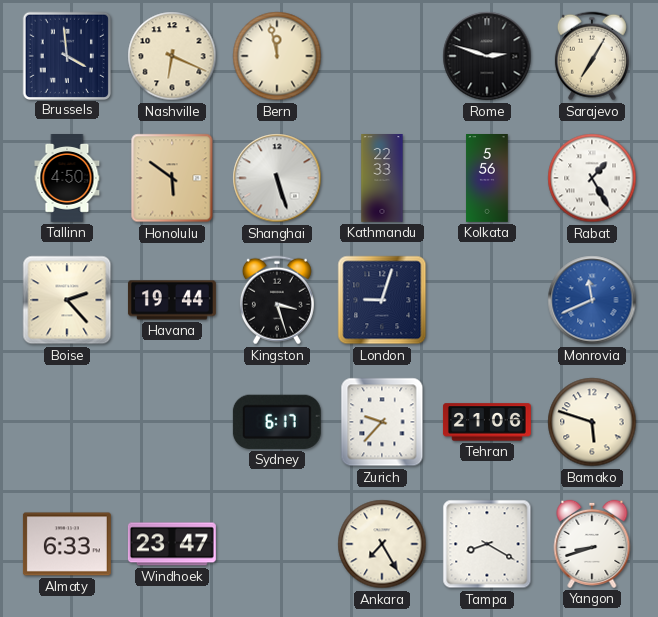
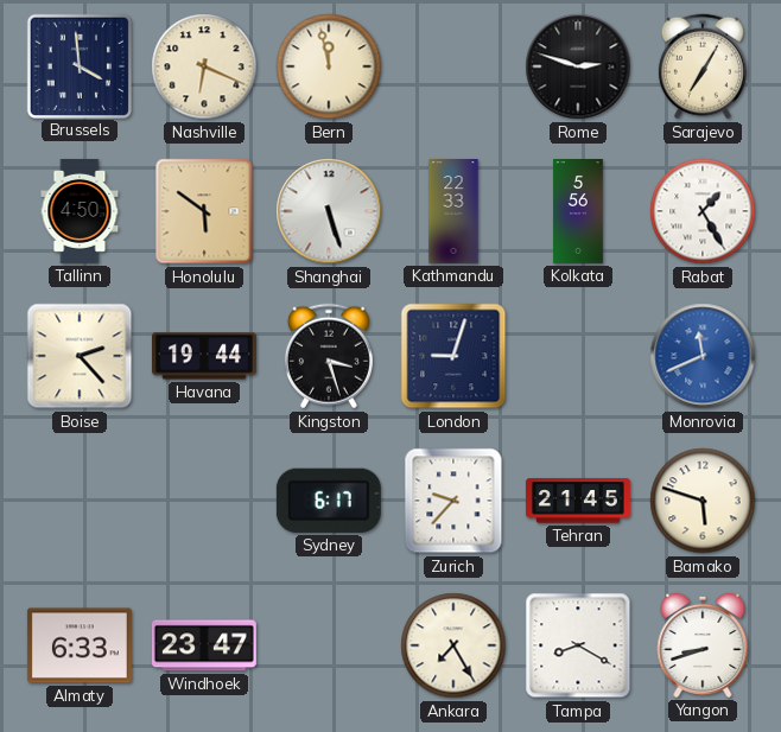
Tehran: 21:06 -> 21:45
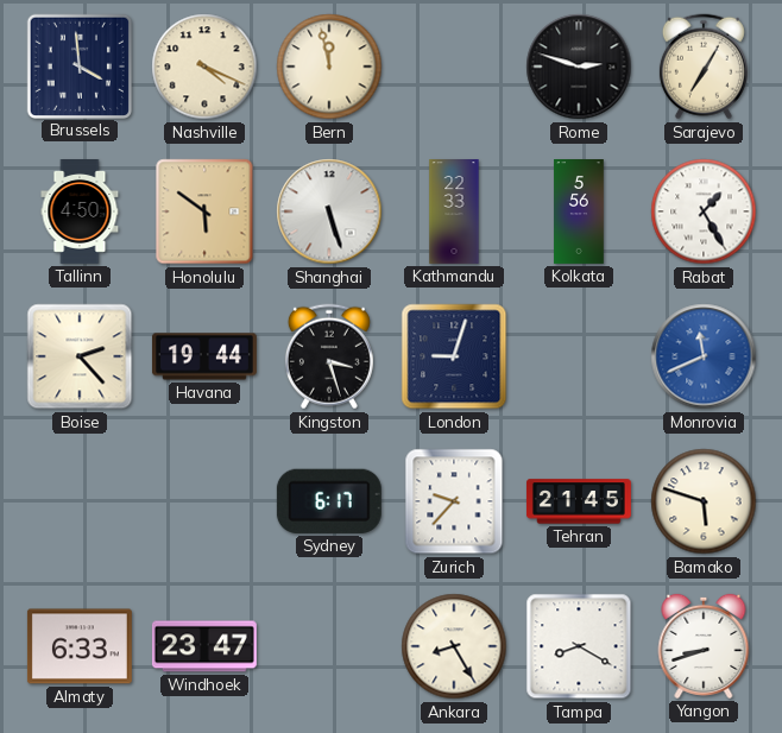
Nashville: 6:19 -> 4:19
Ankara: 7:25 -> 8:25
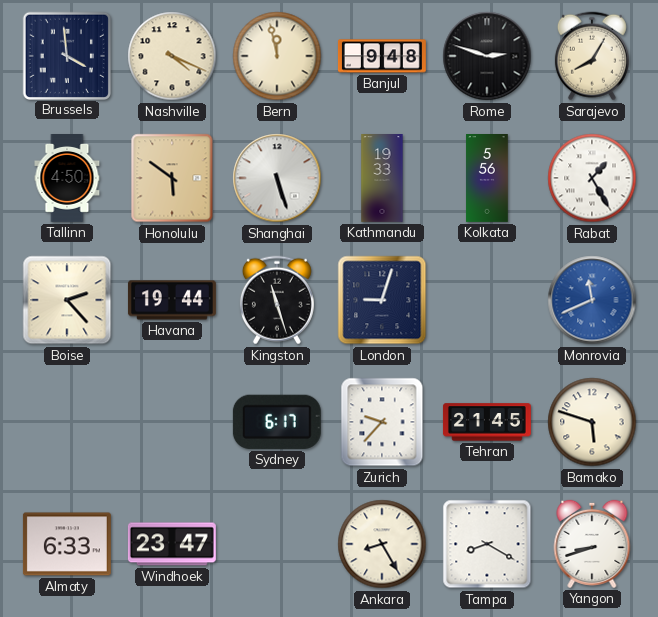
Banjul: none -> 9:48
Sarajevo: 7:05 -> 8:05
Kathmandu: 22:33 -> 19:33
Kingston: 3:27 -> 11:27
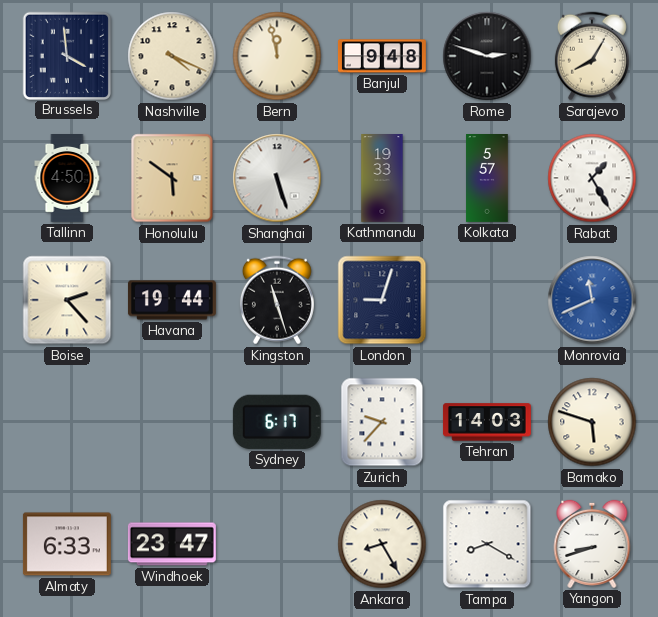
Kolkata: 5:56 -> 5:57
Tehran: 21:45 -> 14:03
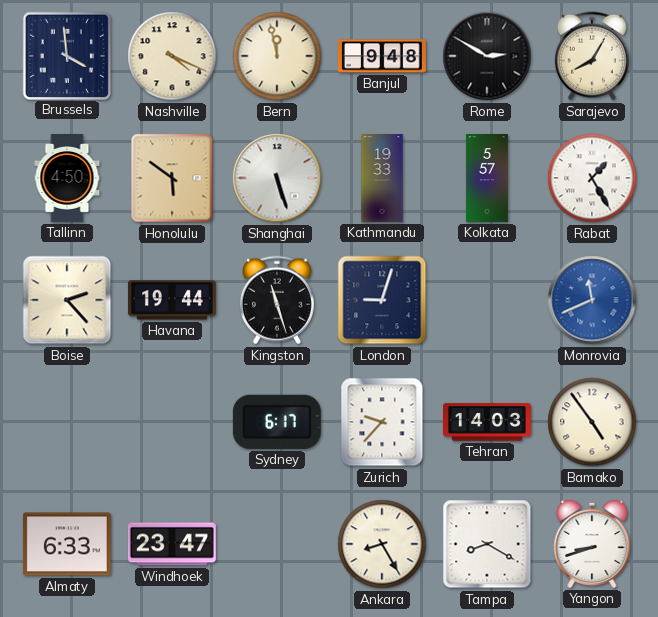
Rome: 2:48 -> 2:50
Bamako: 5:48 -> 4:54
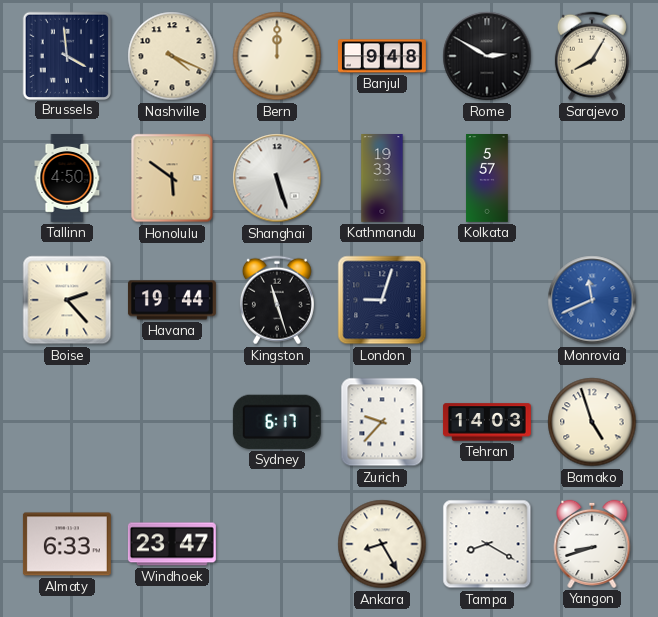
Bern: 11:58 -> 12:00
Rabat: 1:25 -> none
Bamako: 4:54 -> 4:57
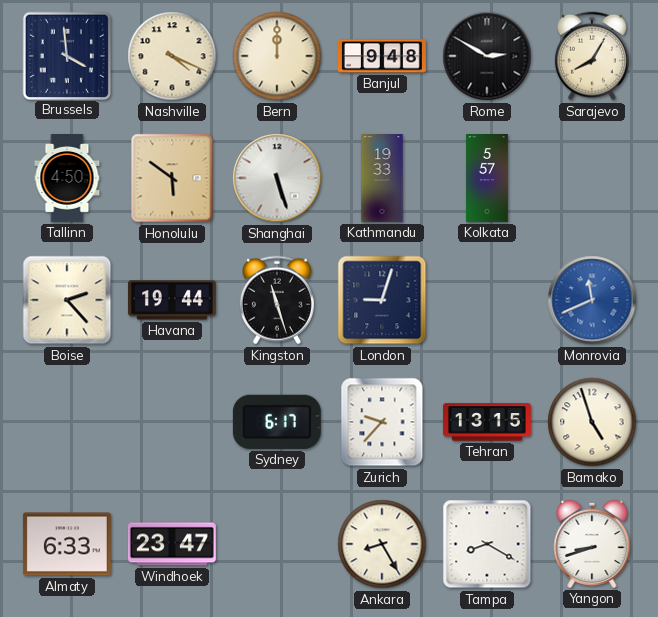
Tehran: 14:03 -> 13:15
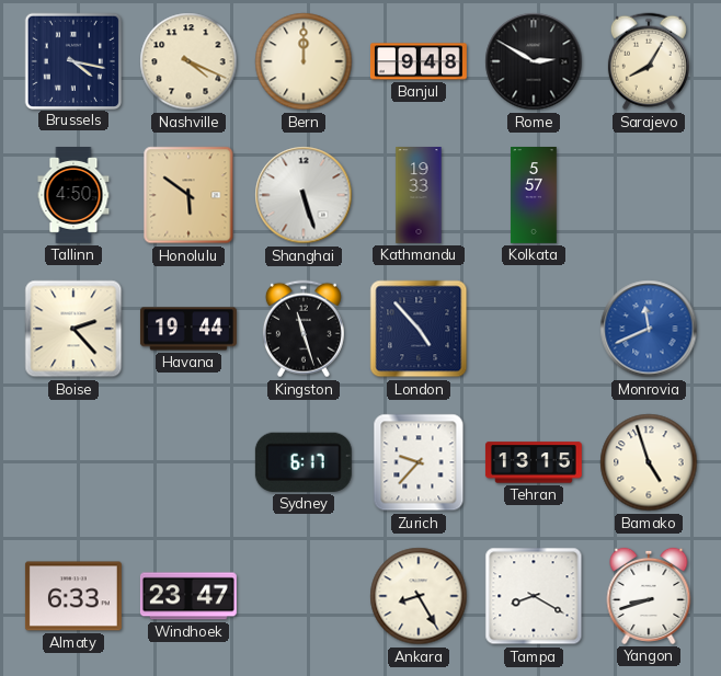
Brussels: 3:59 -> 4:17
London: 9:03 -> 4:53
